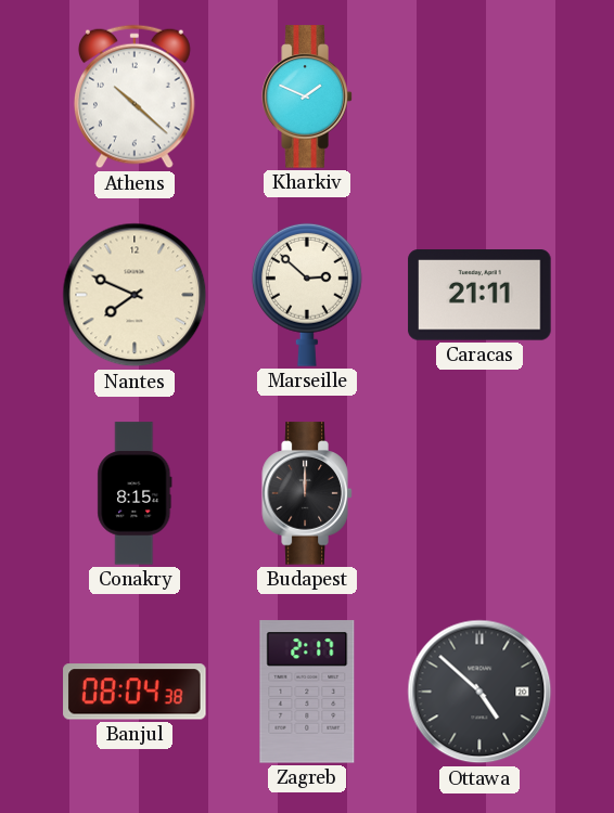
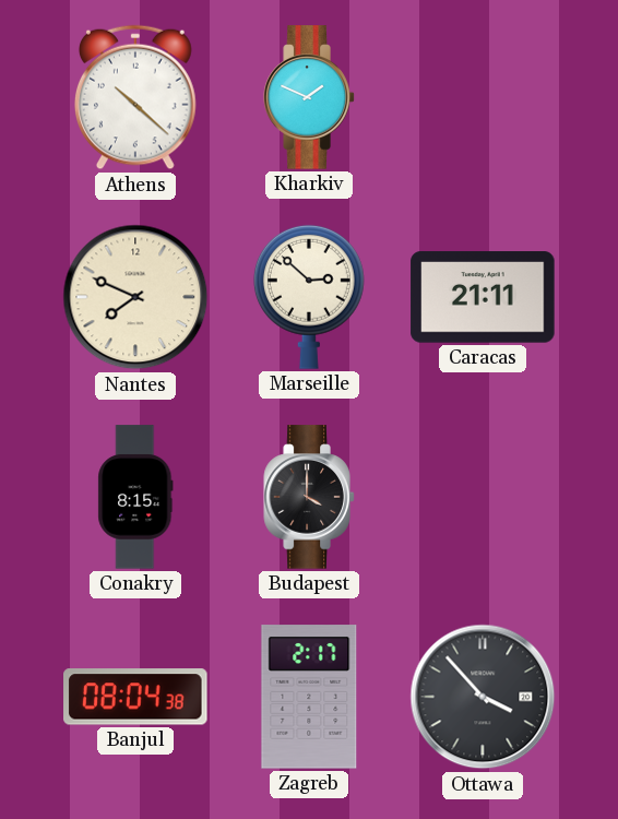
Budapest: 12:00 -> 4:00
Ottawa: 4:52 -> 3:53
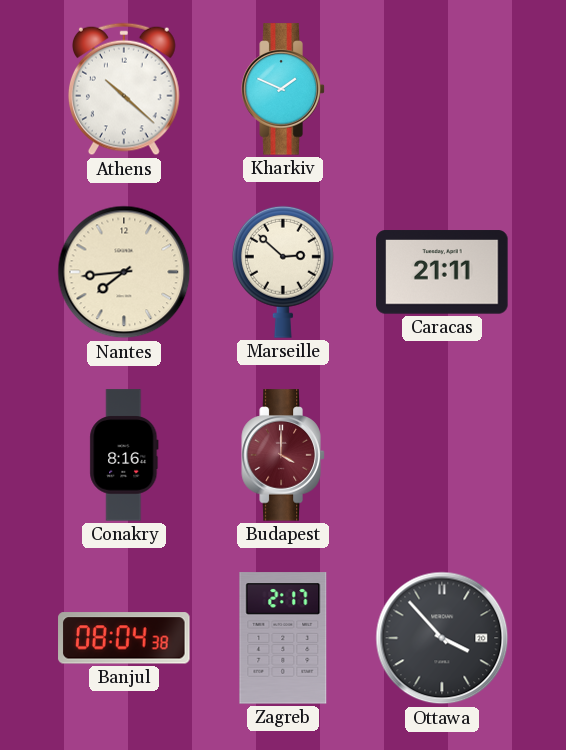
Nantes: 7:49 -> 7:44
Conakry: 8:15 -> 8:16
Budapest dial: black -> burgundy
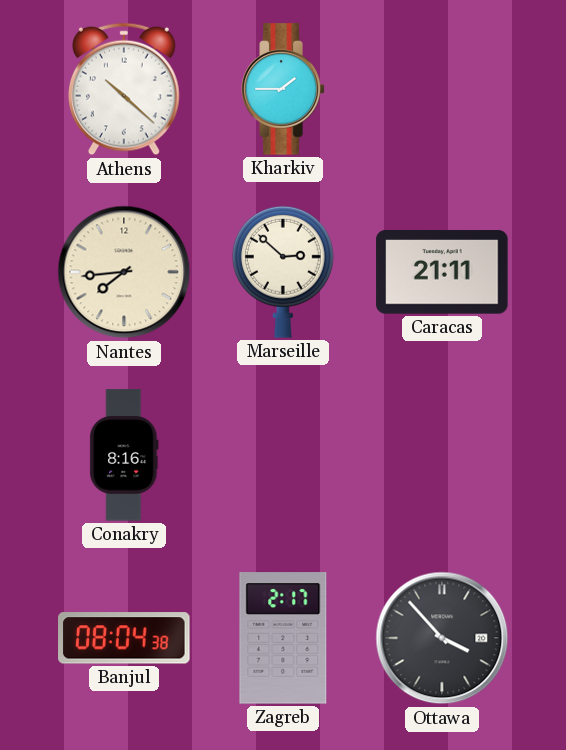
Kharkiv: 1:49 -> 1:45
Budapest: 4:00 -> none
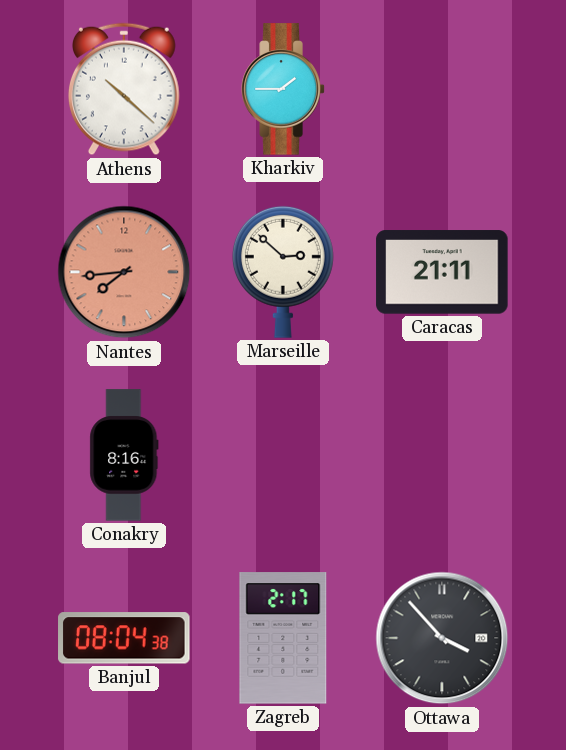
Nantes dial: cream -> salmon
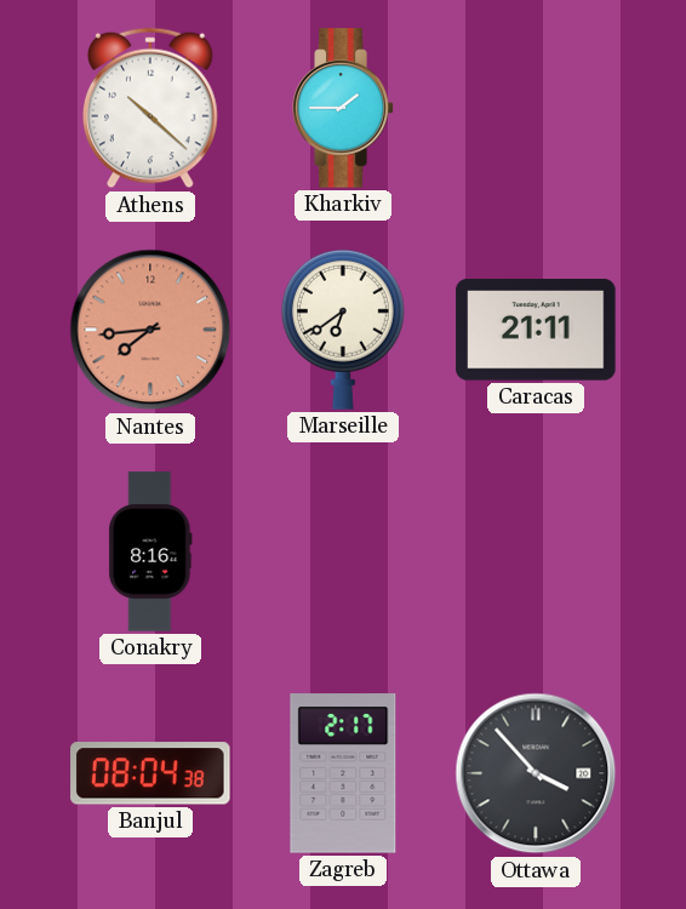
Marseille: 2:52 -> 6:39
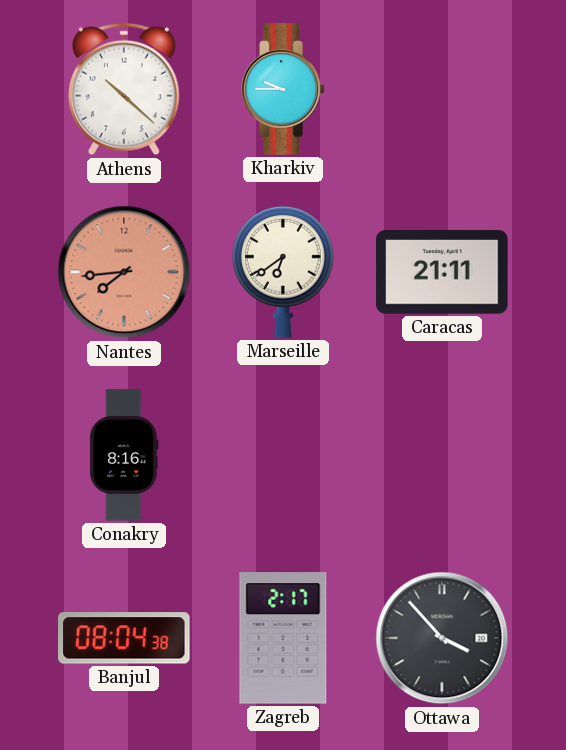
Kharkiv: 1:45 -> 9:45
